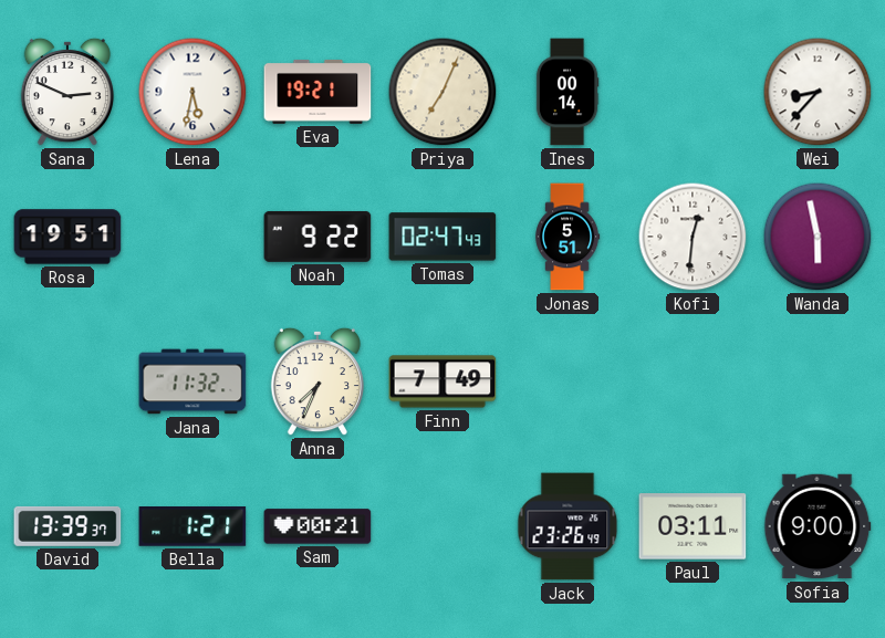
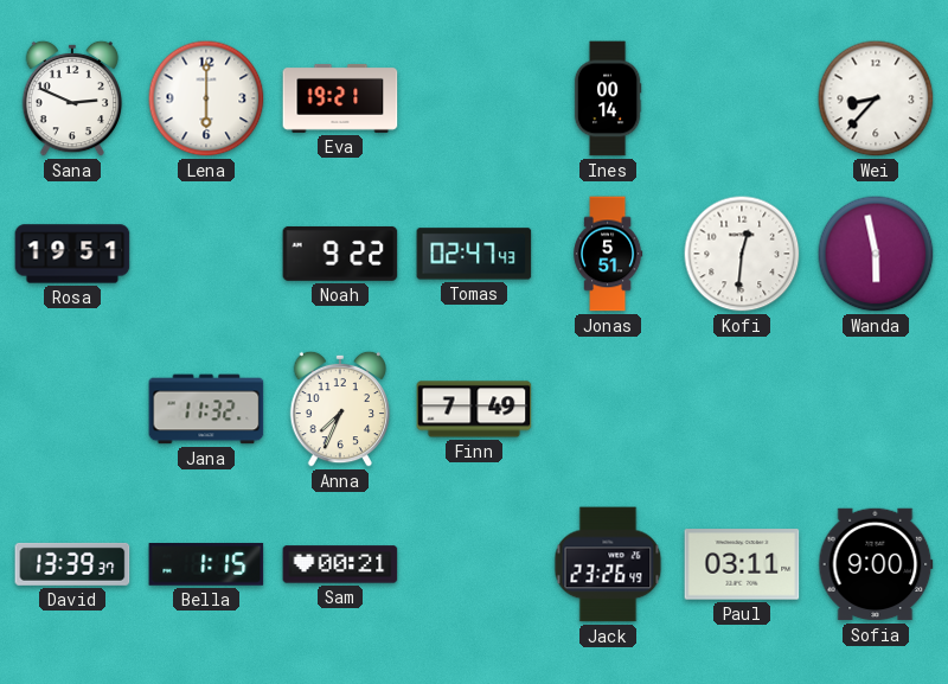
Lena: 5:32 -> 6:00
Priya: 7:04 -> none
Bella: 1:21 -> 1:15
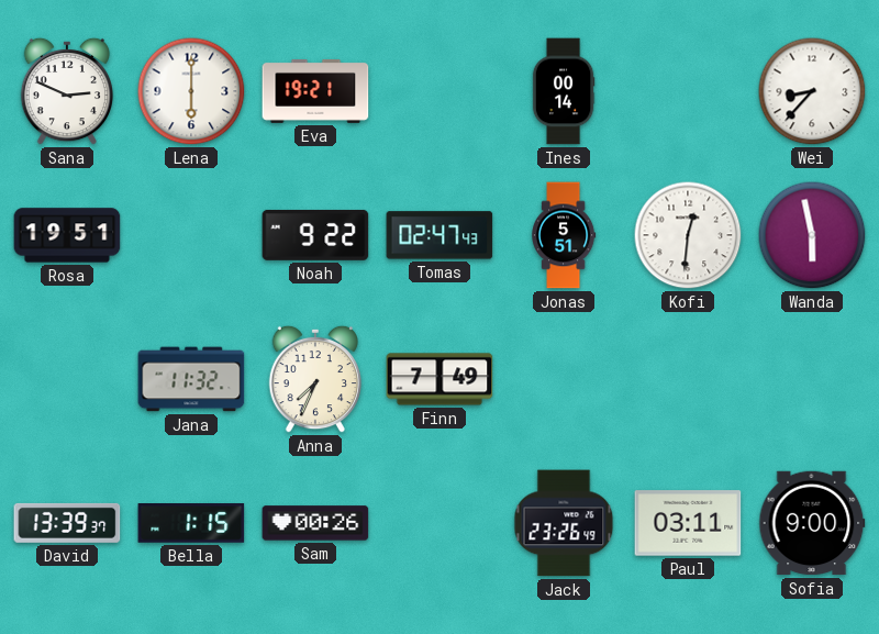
Sam: 00:21 -> 00:26
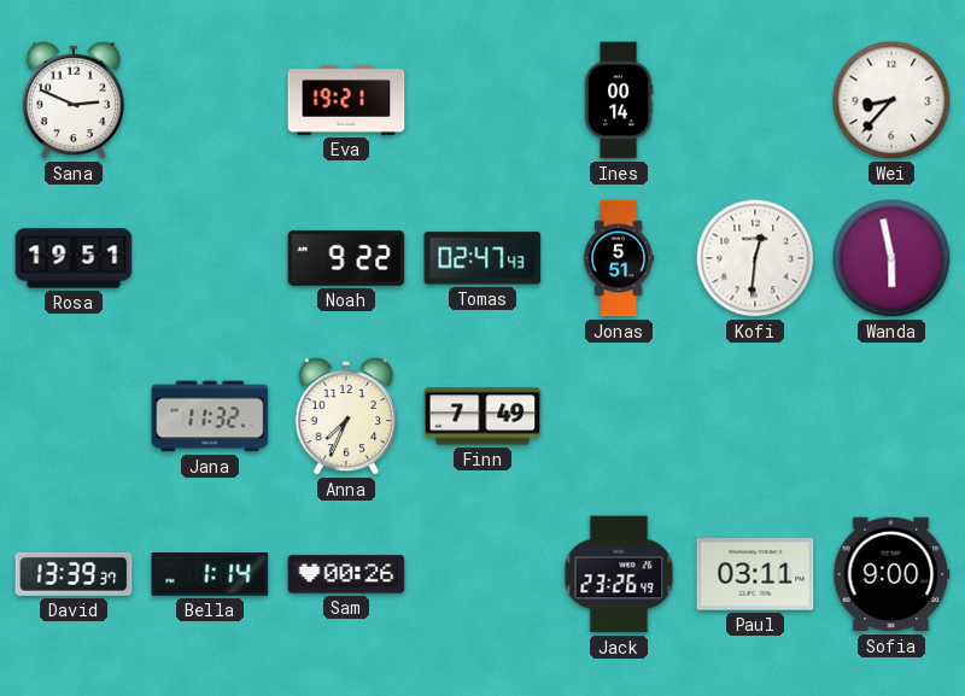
Lena: 6:00 -> none
Bella: 1:15 -> 1:14
